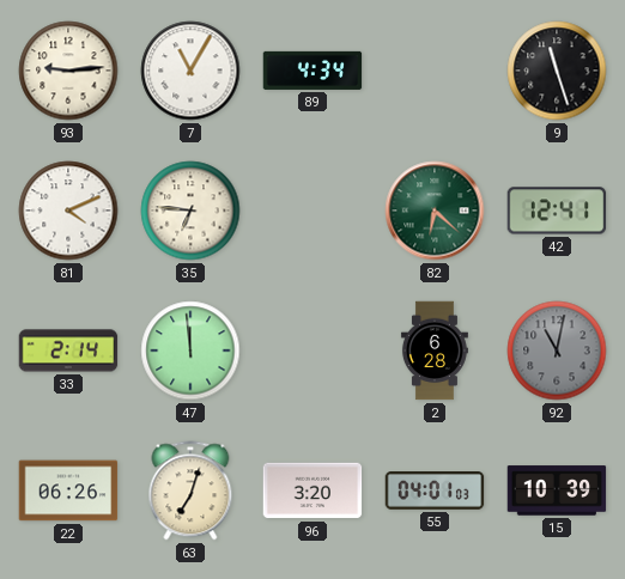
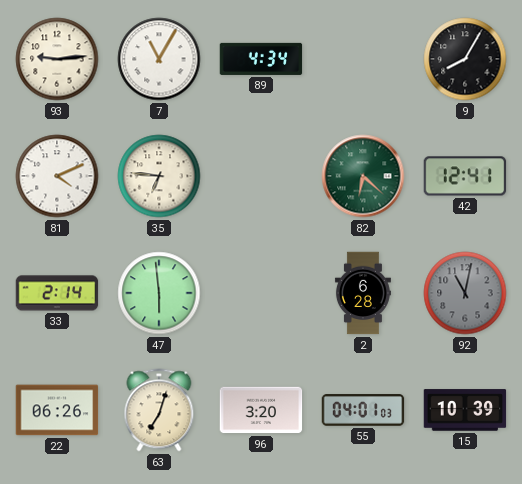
9: 11:27 -> 8:05
47: 11:59 -> 5:59
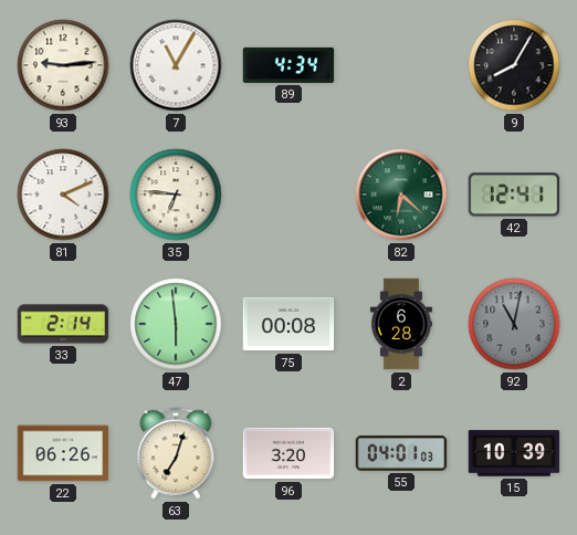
75: none -> 00:08
